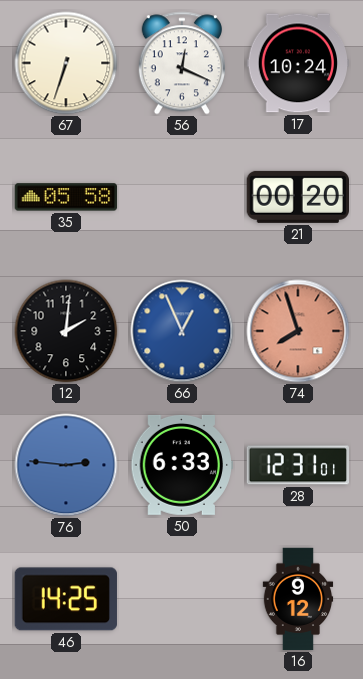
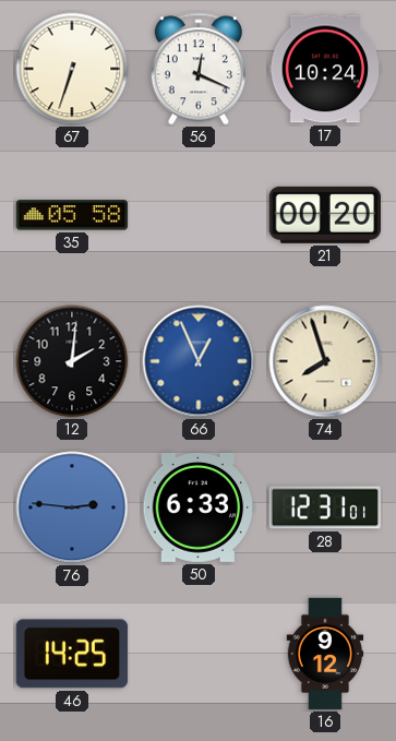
74 dial: salmon -> cream
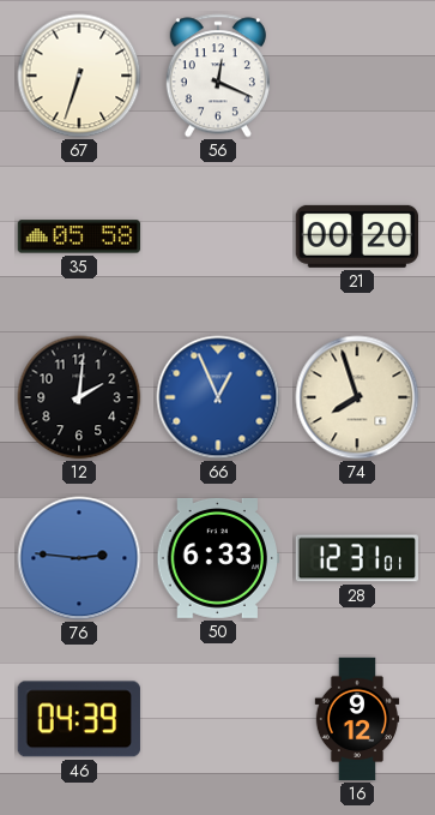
17: 10:24 -> none
46: 14:25 -> 04:39
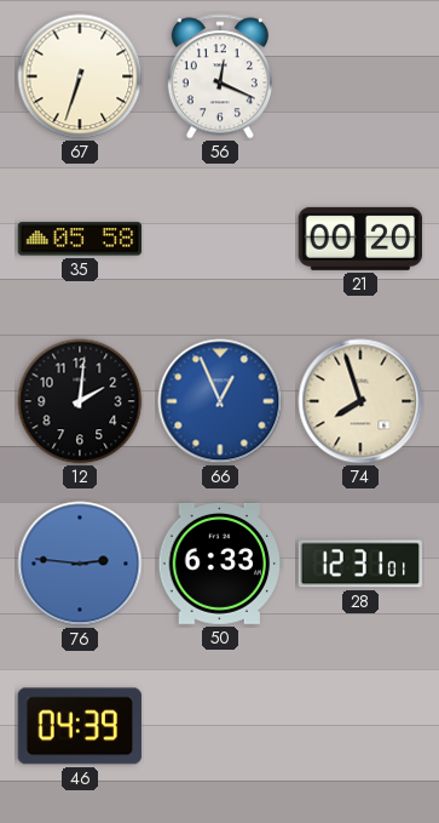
16: 9:12 -> none
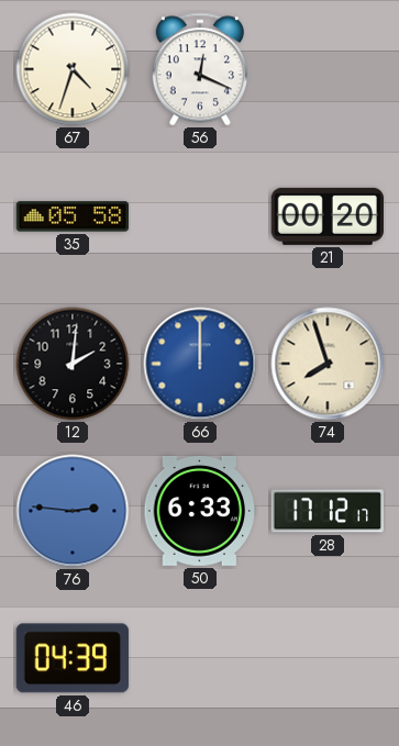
67: 6:33 -> 4:33
66: 12:56 -> 12:00
28: 12:31 -> 17:12
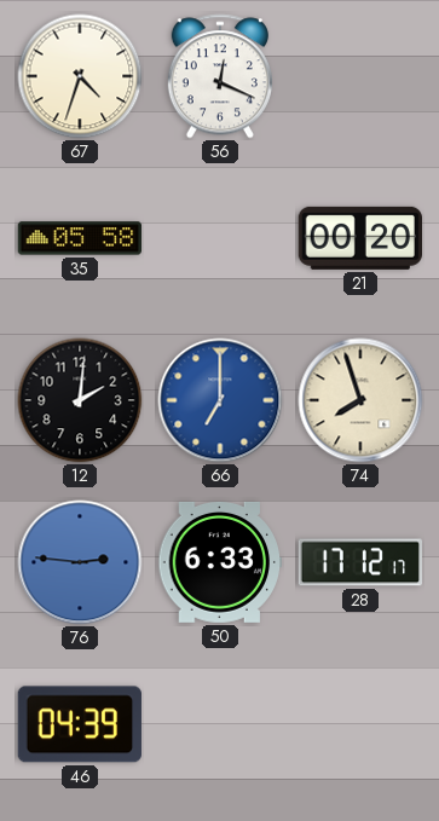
66: 12:00 -> 7:00
